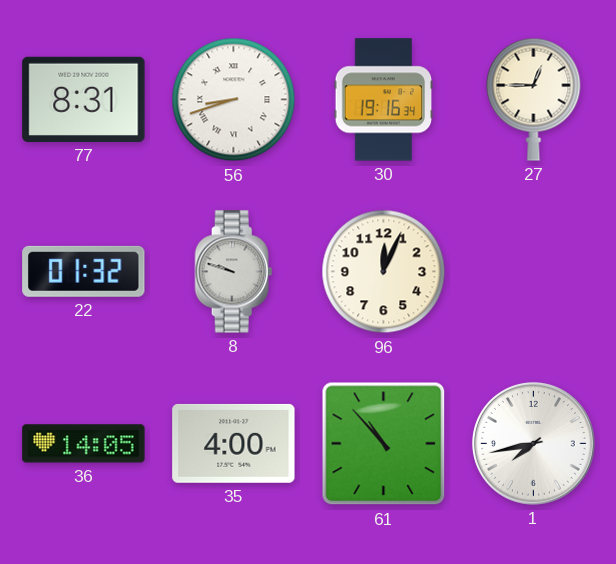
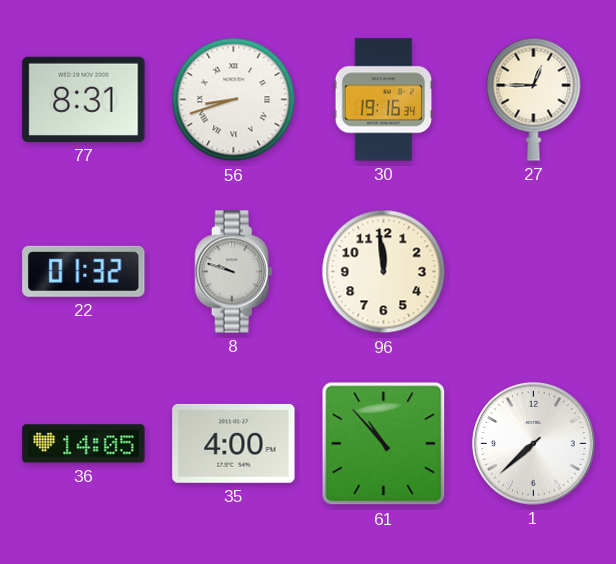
96: 12:04 -> 11:59
1: 7:43 -> 7:38
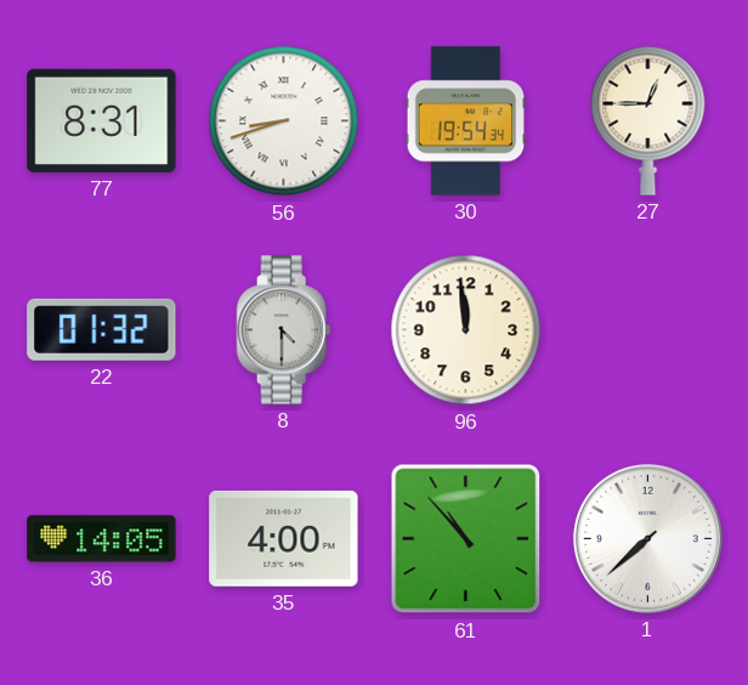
30: 19:16 -> 19:54
8: 9:48 -> 4:30
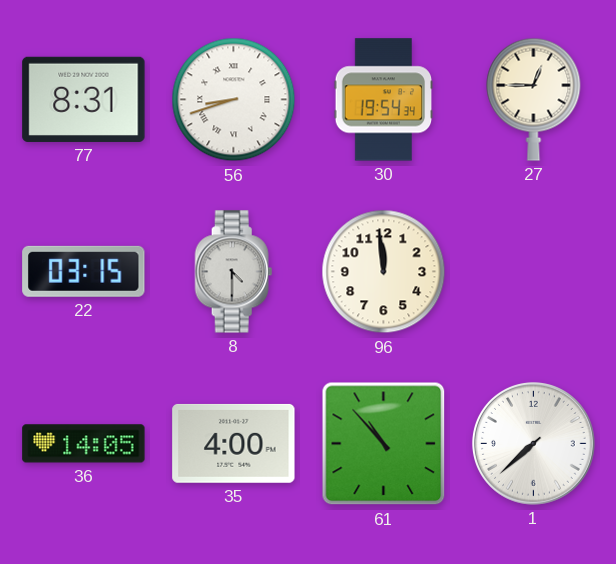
22: 01:32 -> 03:15
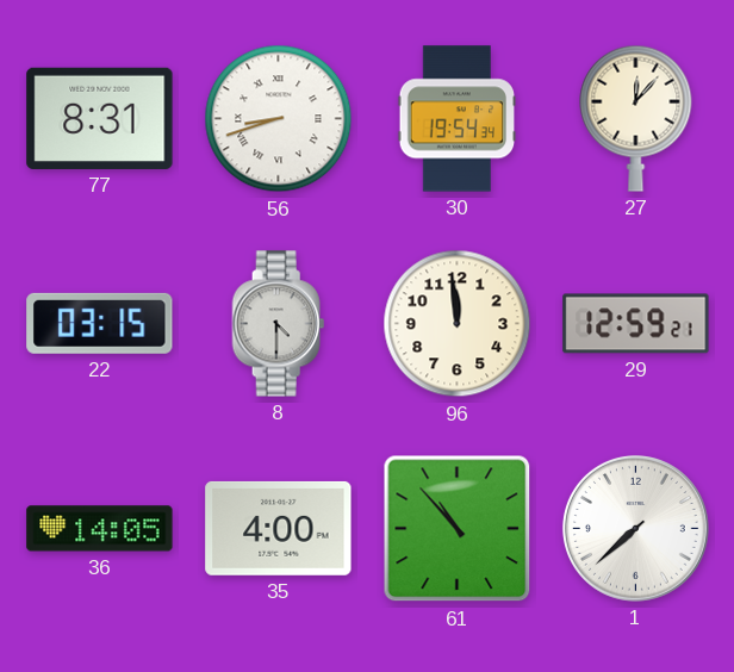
27: 12:45 -> 12:07
29: none -> 12:59
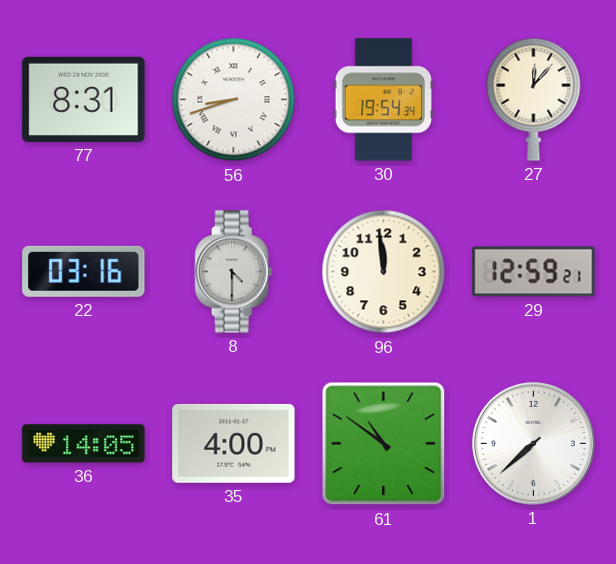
22: 03:15 -> 03:16
61: 10:53 -> 10:51
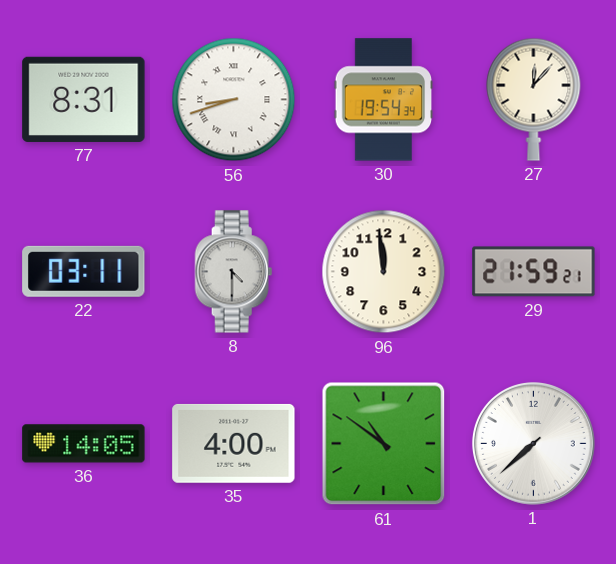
22: 03:16 -> 03:11
29: 12:59 -> 21:59
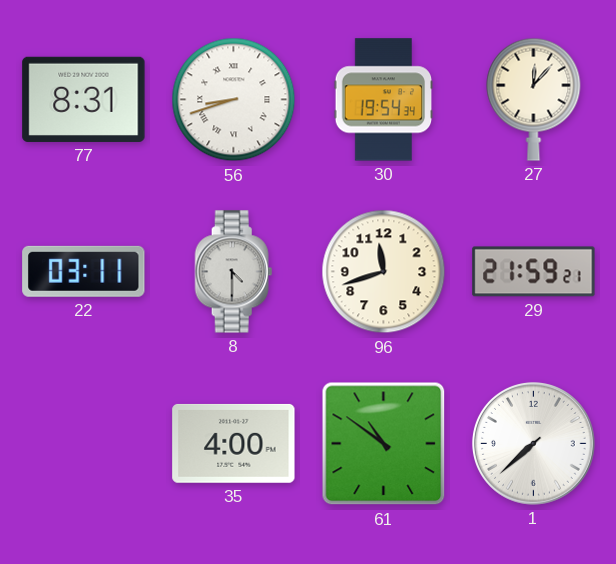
96: 11:59 -> 11:42
36: 14:05 -> none
